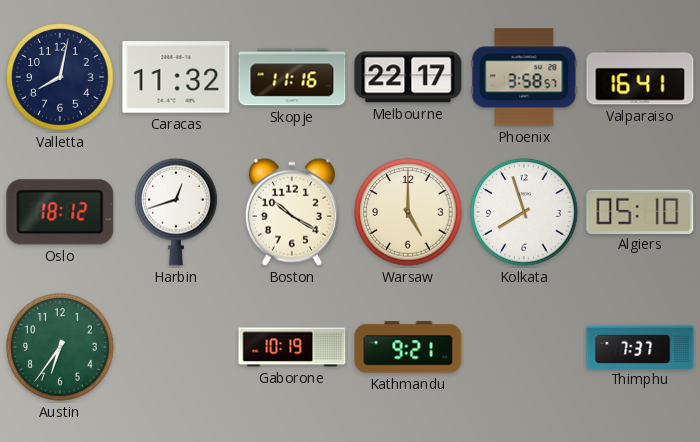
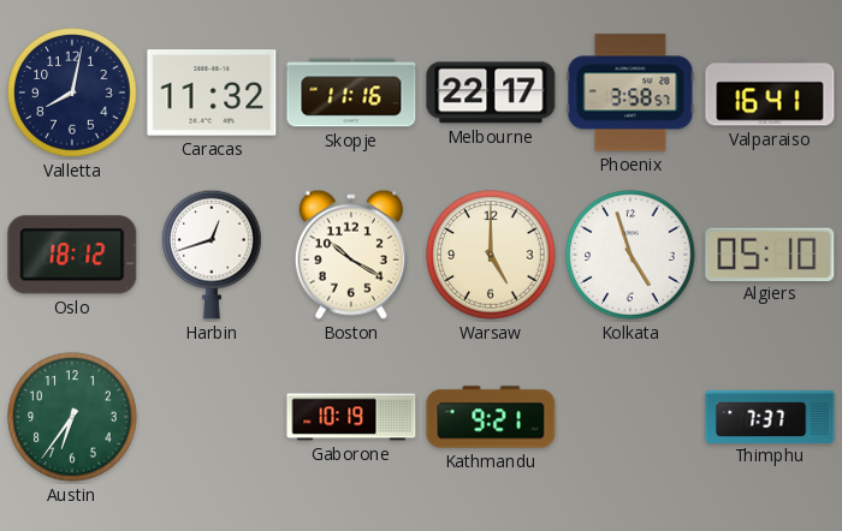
Kolkata: 7:57 -> 4:57
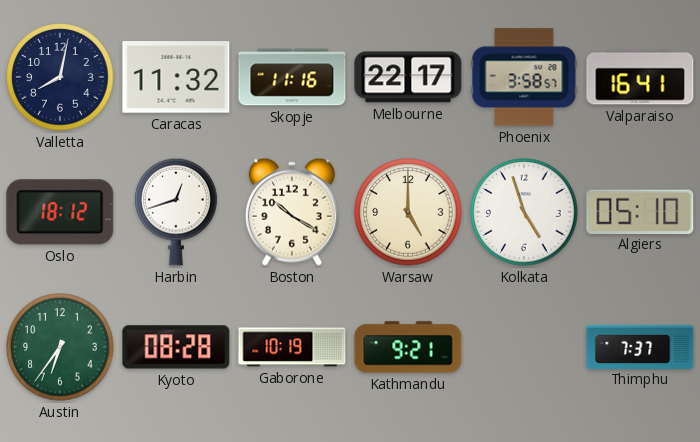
Kyoto: none -> 08:28
